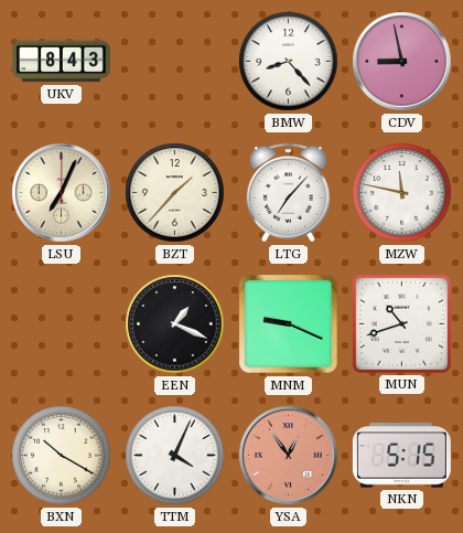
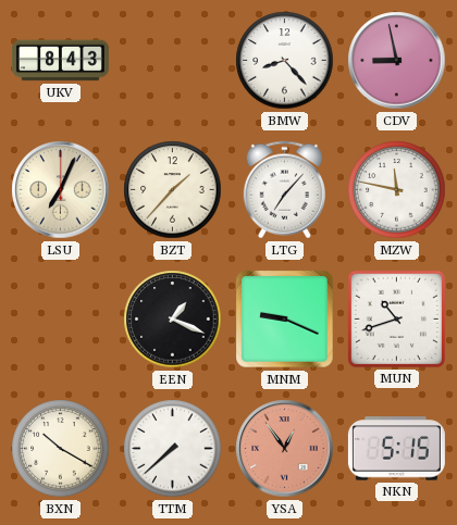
TTM: 4:04 -> 7:38
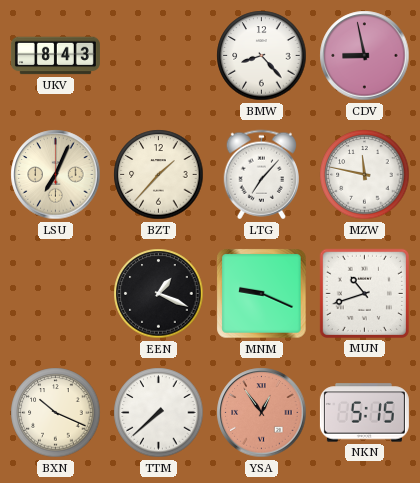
BXN: 10:20 -> 10:19
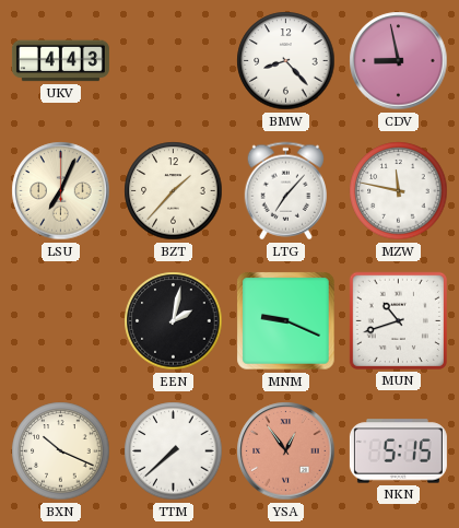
UKV: 8:43 -> 4:43
EEN: 1:19 -> 2:02
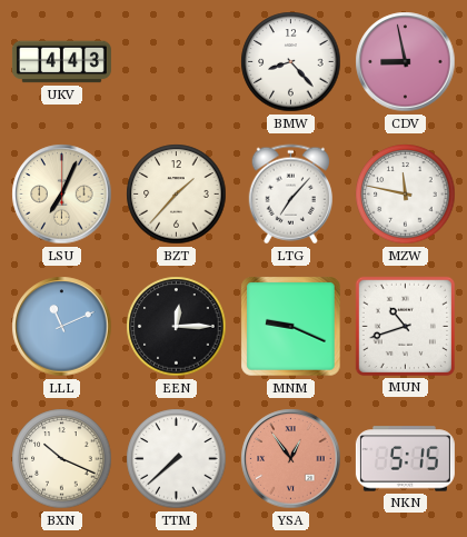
LLL: none -> 11:11
EEN: 2:02 -> 12:15
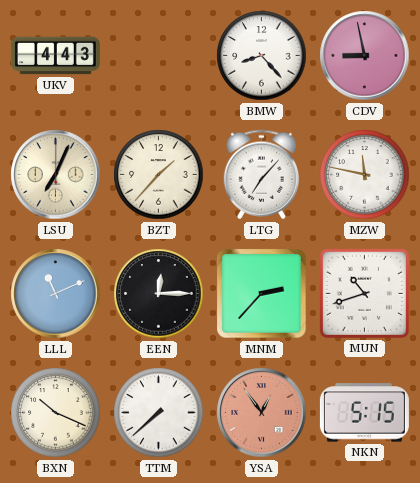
MNM: 9:19 -> 2:37
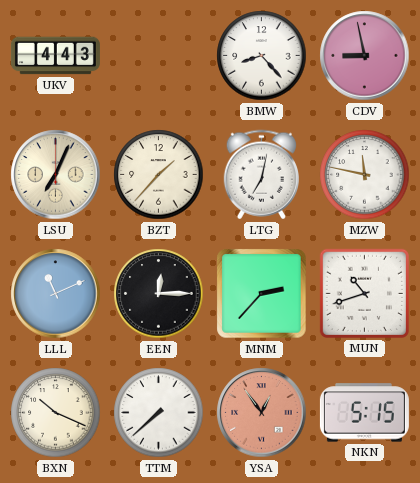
LTG: 7:07 -> 7:02
